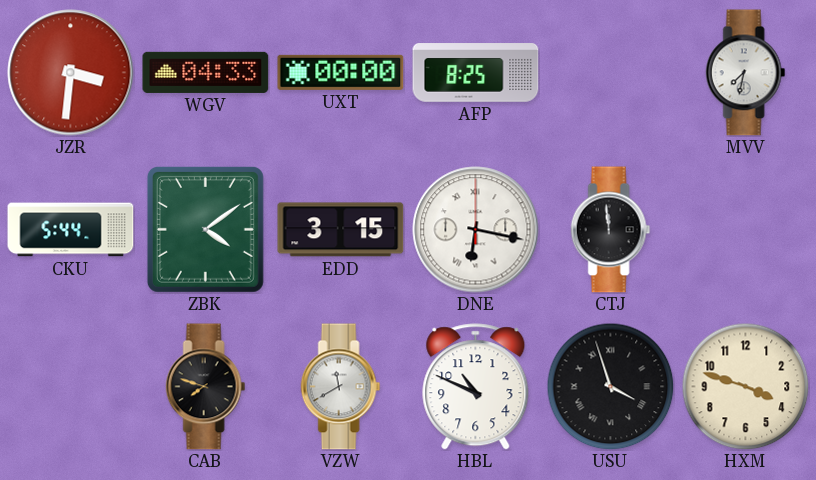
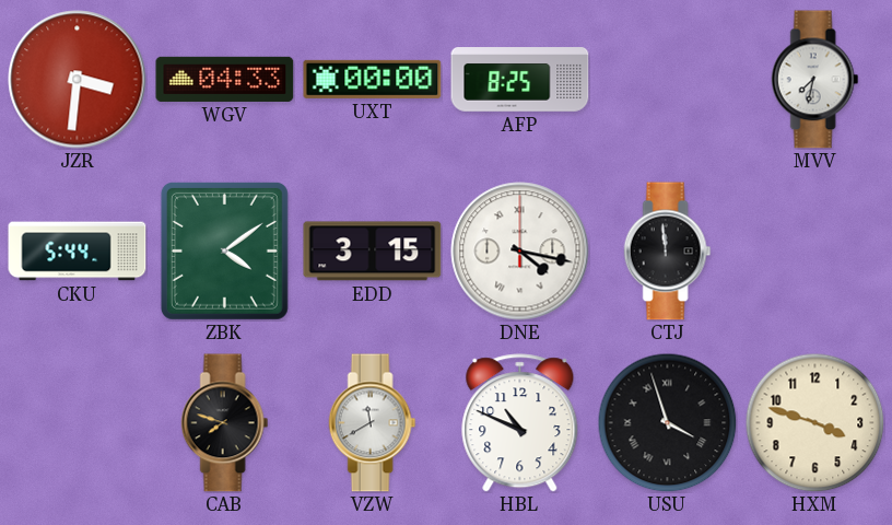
DNE: 6:17 -> 4:17
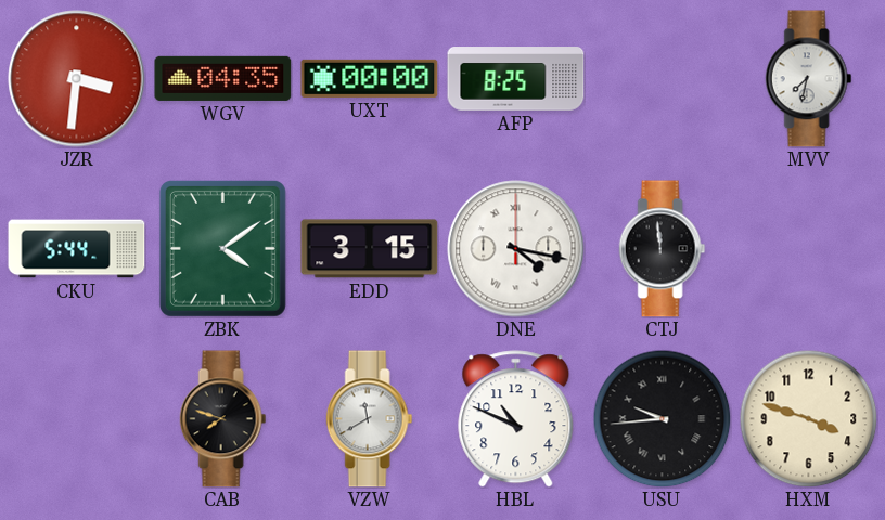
WGV: 04:33 -> 04:35
USU: 3:57 -> 9:44
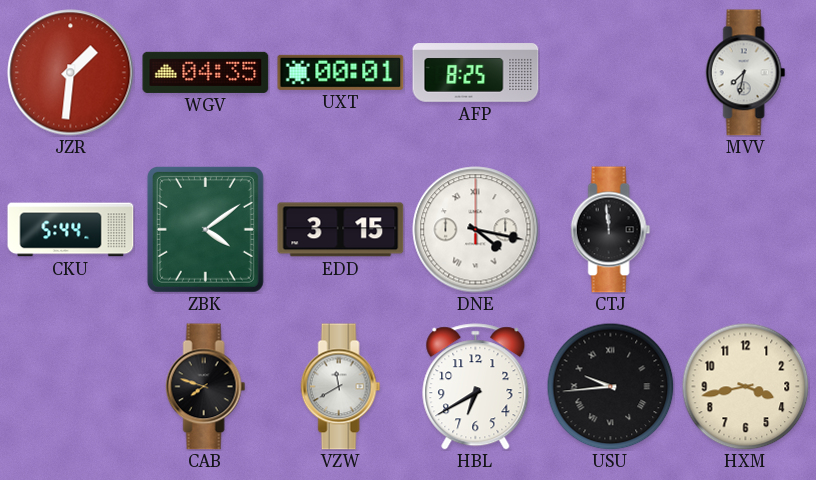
JZR: 3:31 -> 1:31
UXT: 00:00 -> 00:01
HBL: 10:49 -> 6:40
HXM: 3:48 -> 3:43
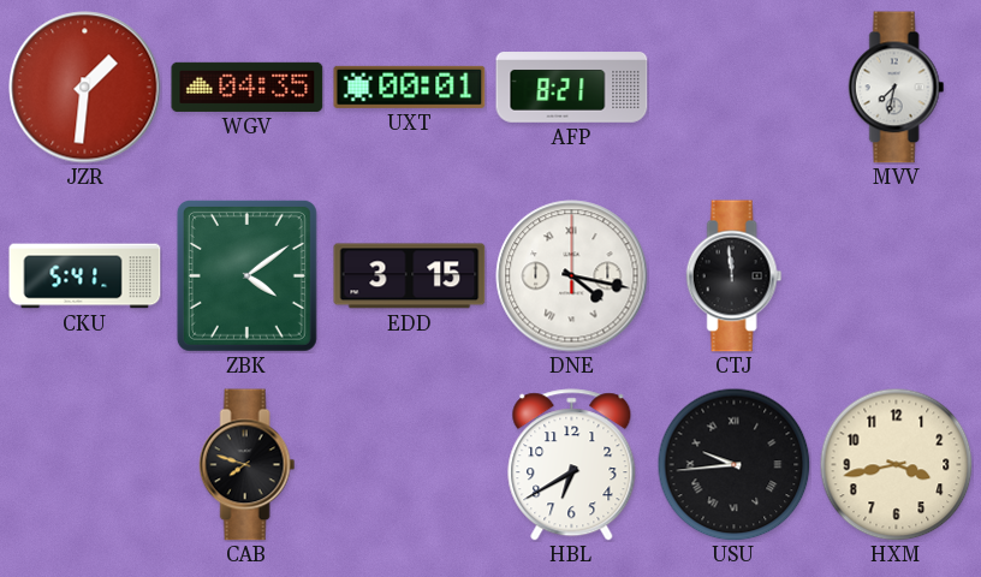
AFP: 8:25 -> 8:21
CKU: 5:44 -> 5:41
VZW: 11:40 -> none
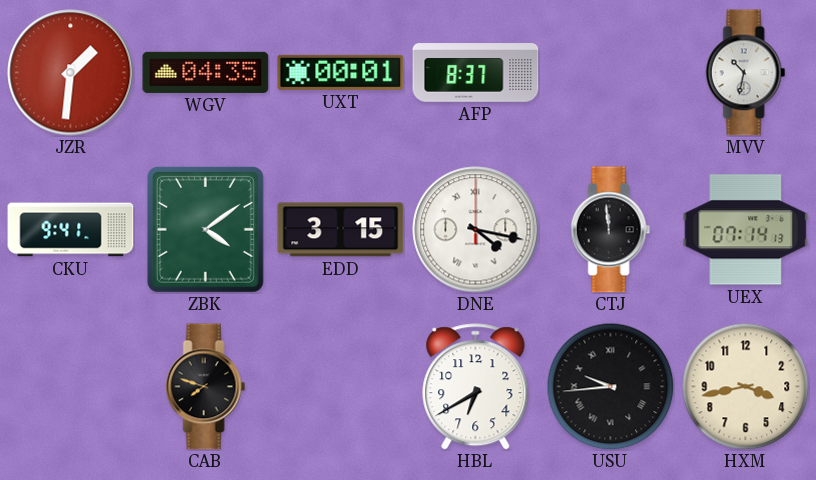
AFP: 8:21 -> 8:37
MVV: 7:32 -> 10:32
CKU: 5:41 -> 9:41
UEX: none -> 07:14
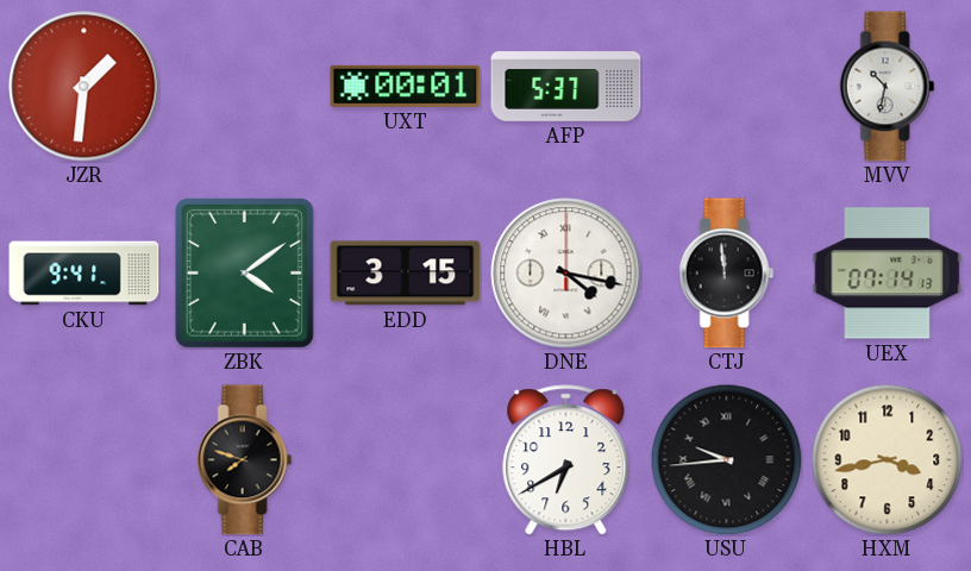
WGV: 04:35 -> none
AFP: 8:37 -> 5:37
